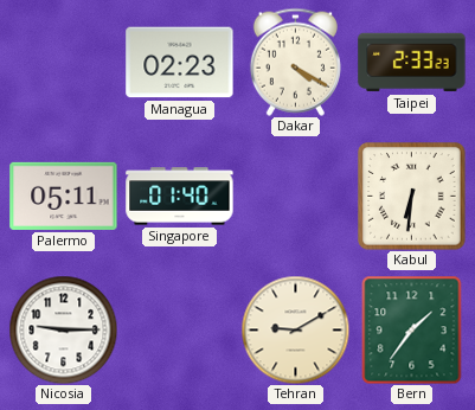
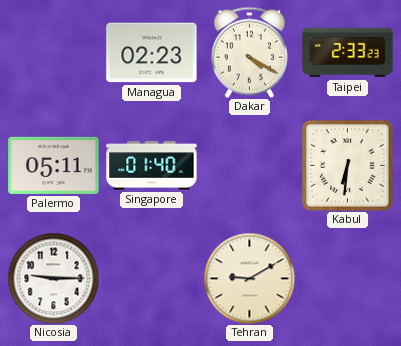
Bern: 1:36 -> none
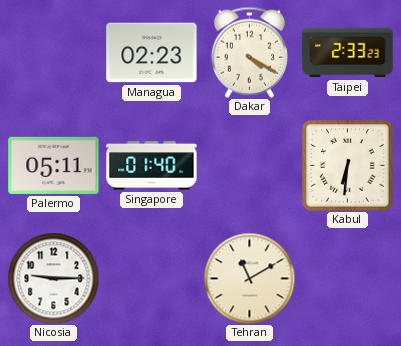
Tehran: 9:10 -> 11:10
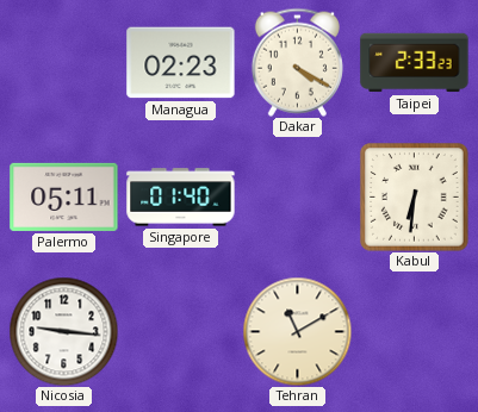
Nicosia: 9:15 -> 9:16
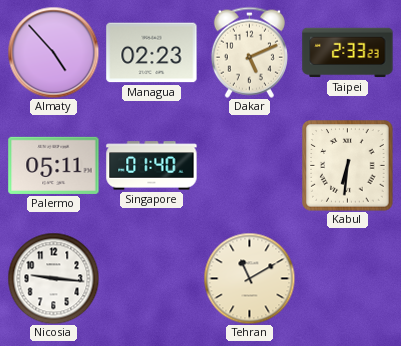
Almaty: none -> 4:53
Dakar: 4:20 -> 5:11
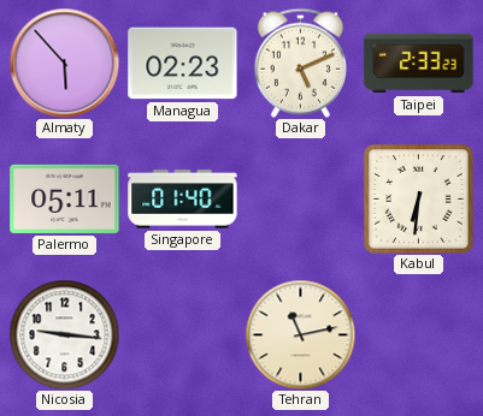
Almaty: 4:53 -> 5:53
Tehran: 11:10 -> 11:13
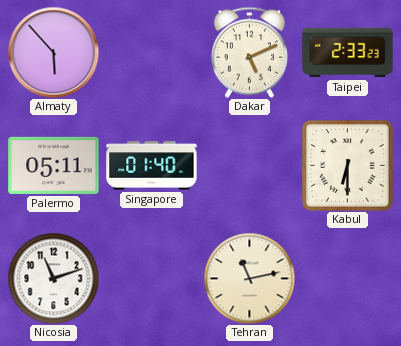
Managua: 02:23 -> none
Kabul: 6:31 -> 6:30
Nicosia: 9:16 -> 11:12
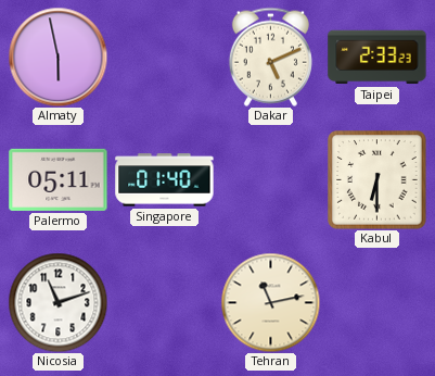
Almaty: 5:53 -> 5:58
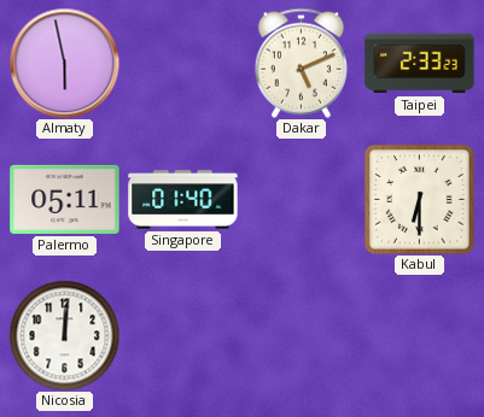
Nicosia: 11:12 -> 12:01
Tehran: 11:13 -> none
